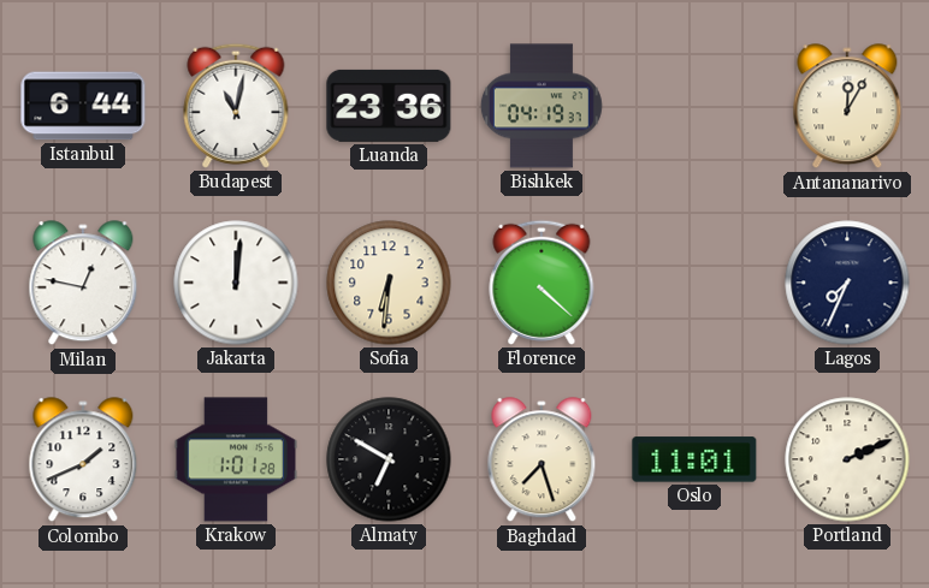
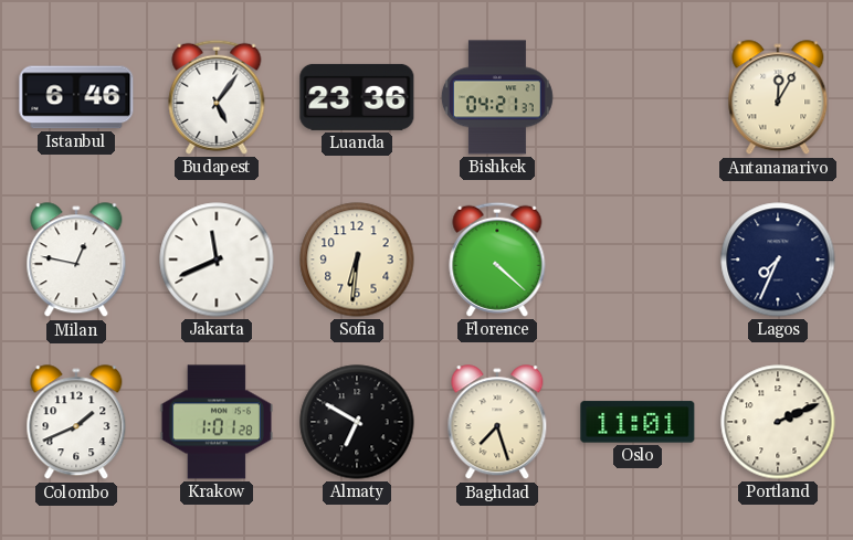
Istanbul: 6:44 -> 6:46
Budapest: 11:02 -> 5:06
Bishkek: 04:19 -> 04:21
Jakarta: 12:01 -> 11:41
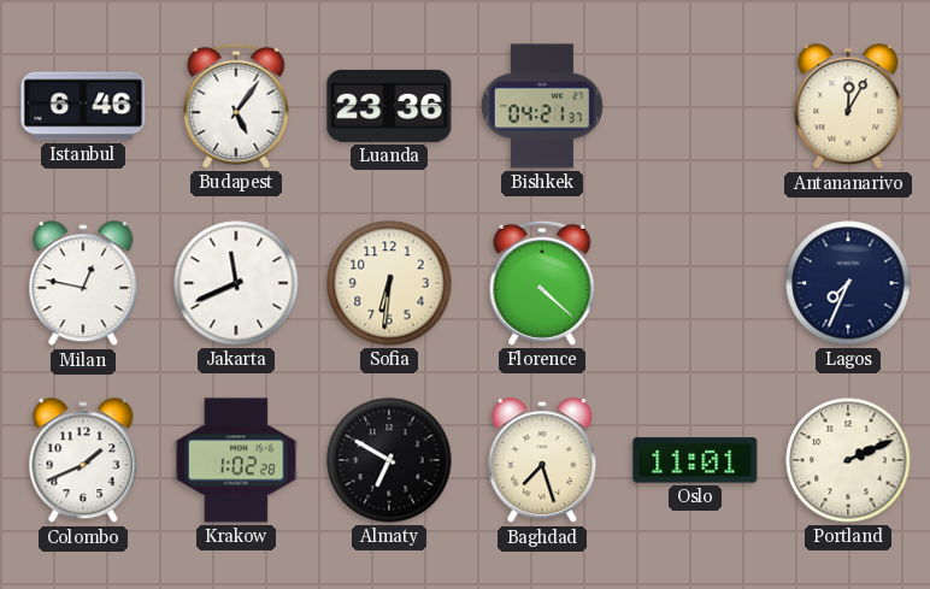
Krakow: 1:01 -> 1:02
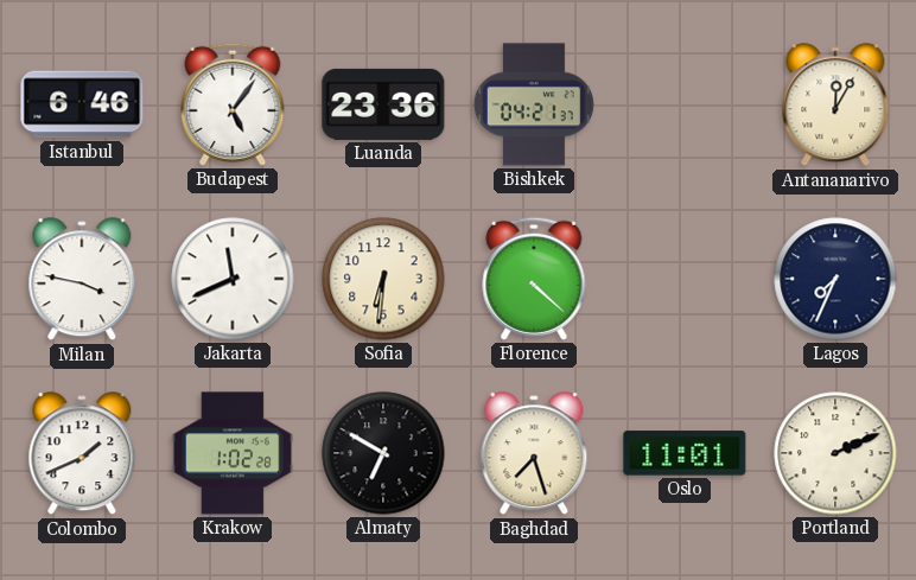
Milan: 12:47 -> 3:47
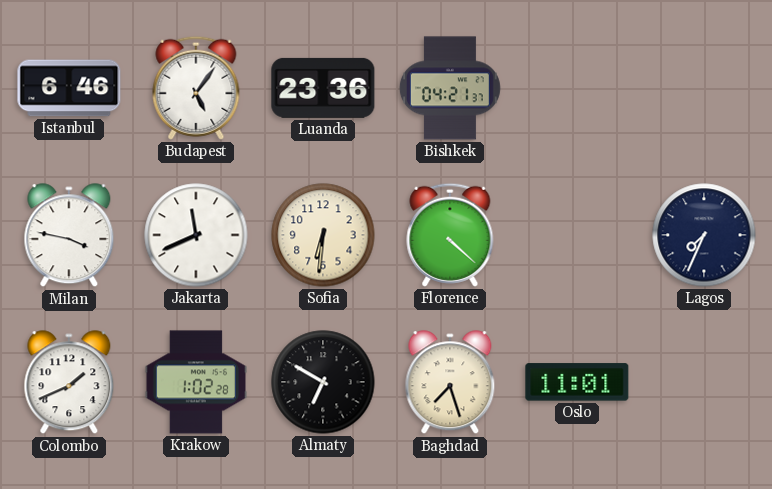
Antananarivo: 12:05 -> none
Portland: 2:11 -> none
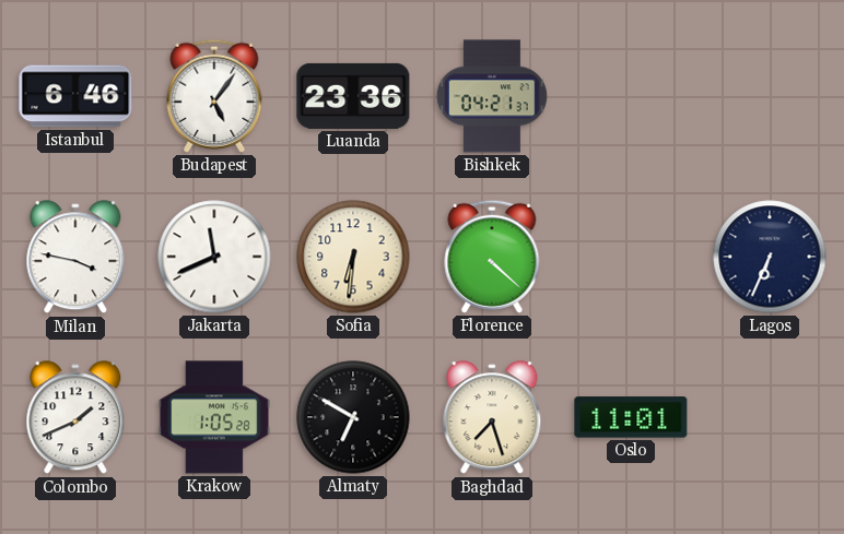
Lagos: 7:34 -> 6:34
Krakow: 1:02 -> 1:05
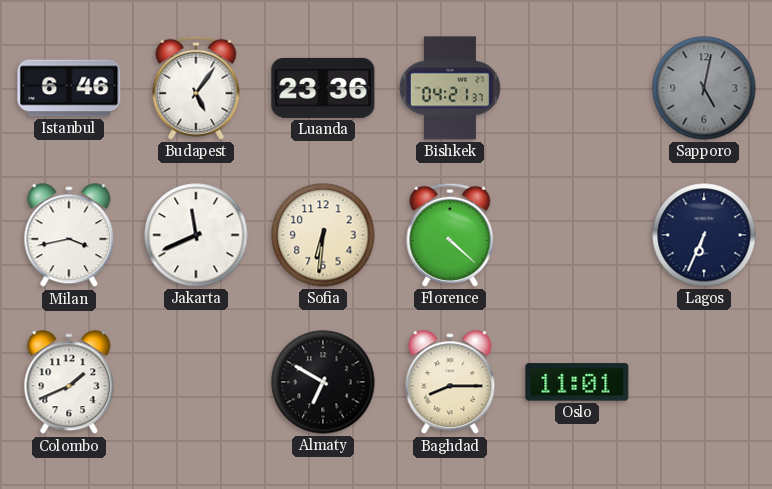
Sapporo: none -> 5:02
Milan: 3:47 -> 3:43
Krakow: 1:05 -> none
Baghdad: 7:27 -> 8:15
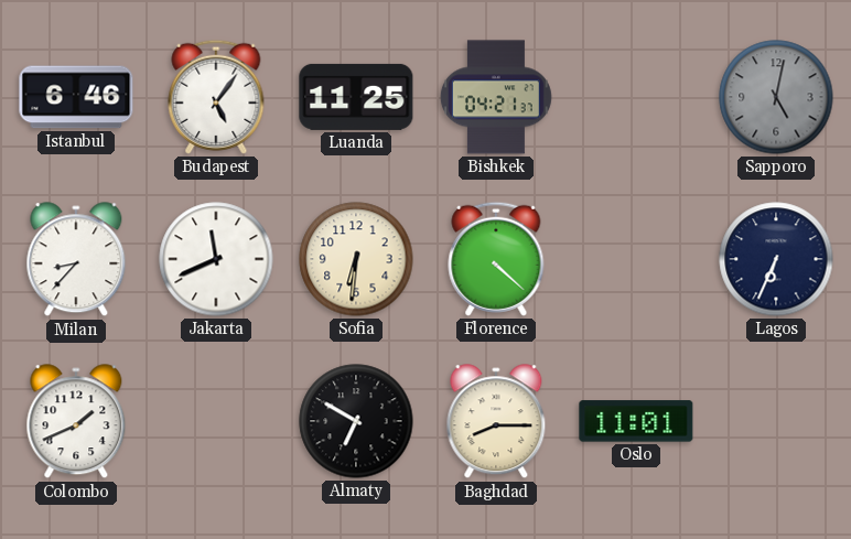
Luanda: 23:36 -> 11:25
Milan: 3:43 -> 8:37
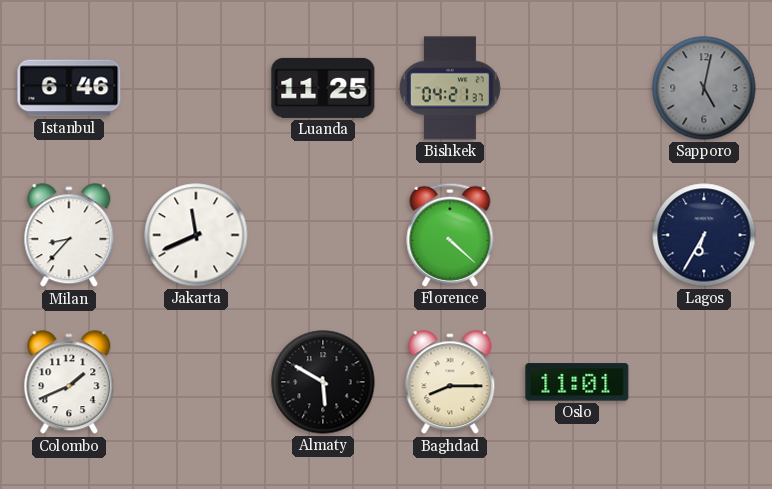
Budapest: 5:06 -> none
Sofia: 6:31 -> none
Lagos: 6:34 -> 6:35
Almaty: 6:50 -> 5:50
